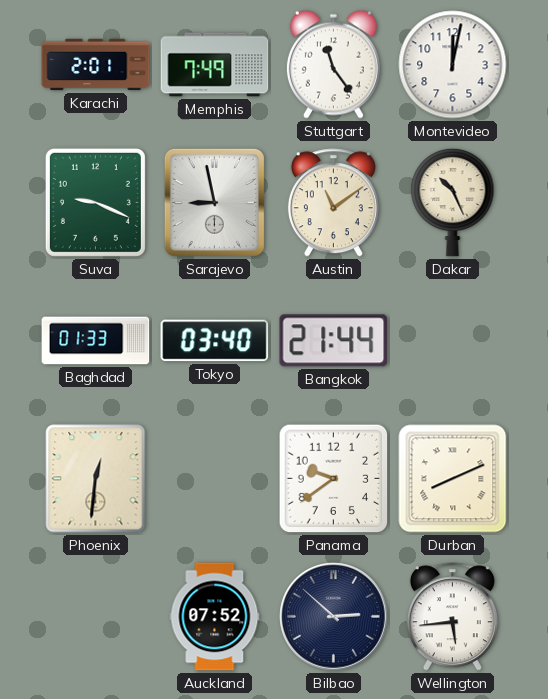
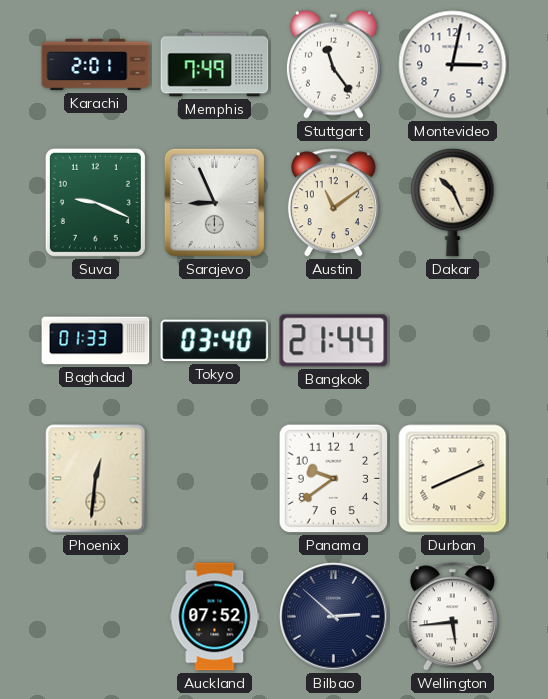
Montevideo: 12:02 -> 3:02
Sarajevo: 8:58 -> 8:56
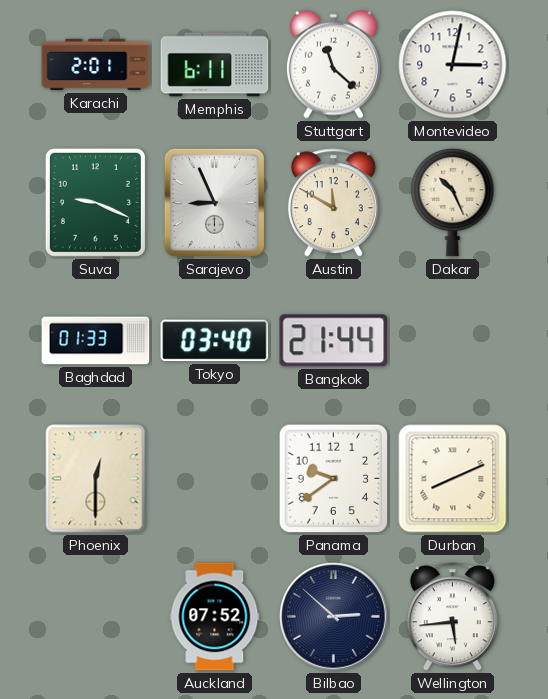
Memphis: 7:49 -> 6:11
Stuttgart: 11:24 -> 11:22
Austin: 11:09 -> 11:50
Phoenix: 12:31 -> 12:30
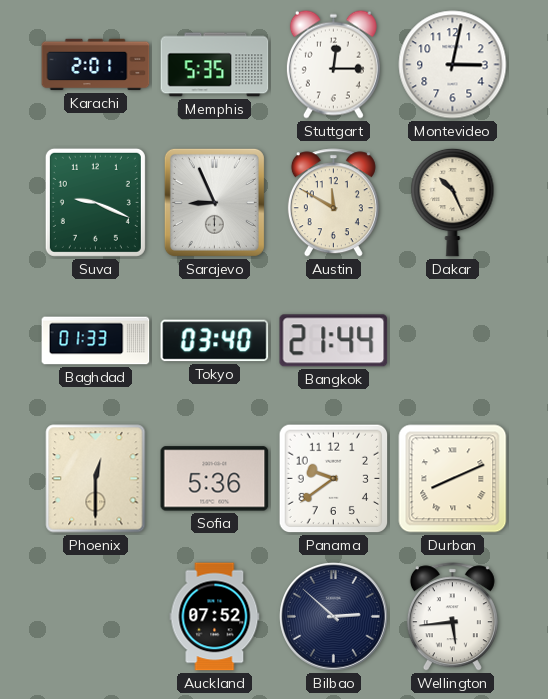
Memphis: 6:11 -> 5:35
Stuttgart: 11:22 -> 12:15
Sofia: none -> 5:36
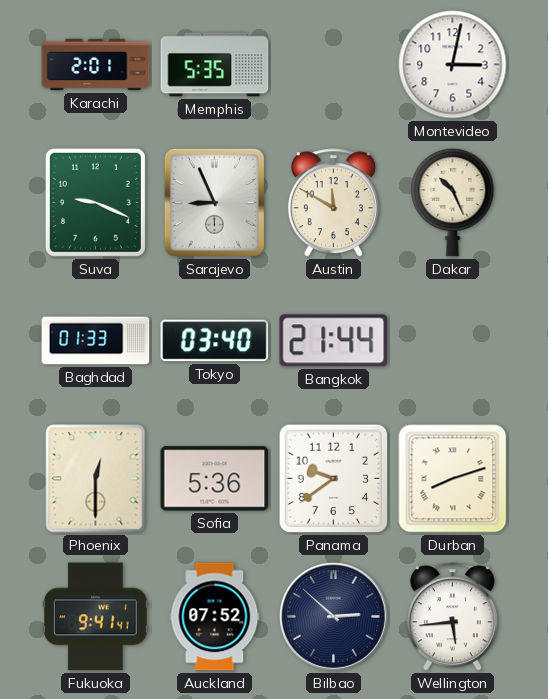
Stuttgart: 12:15 -> none
Durban: 8:11 -> 8:12
Fukuoka: none -> 9:41
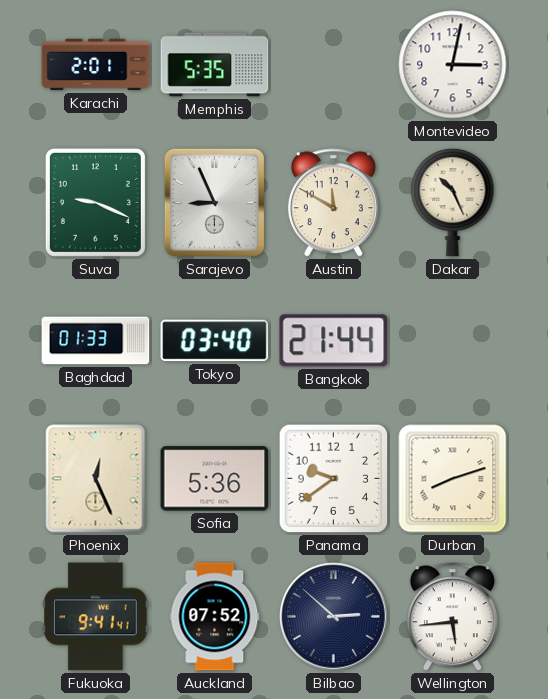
Phoenix: 12:30 -> 12:26
